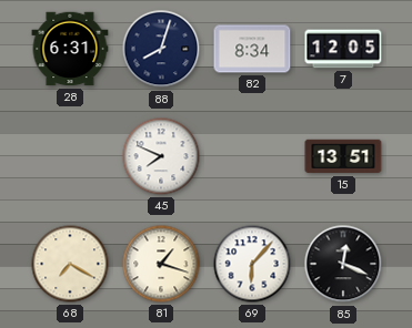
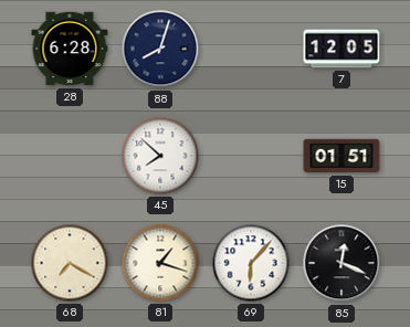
28: 6:31 -> 6:28
82: 8:34 -> none
45: 7:49 -> 7:52
15: 13:51 -> 01:51
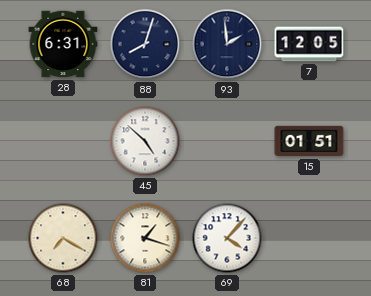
28: 6:28 -> 6:31
93: none -> 1:59
45: 7:52 -> 4:52
69: 6:07 -> 4:07
85: 12:19 -> none
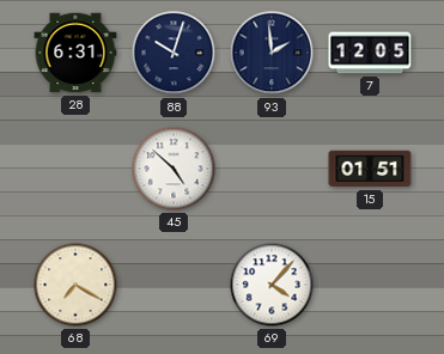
88: 8:03 -> 10:03
81: 1:18 -> none
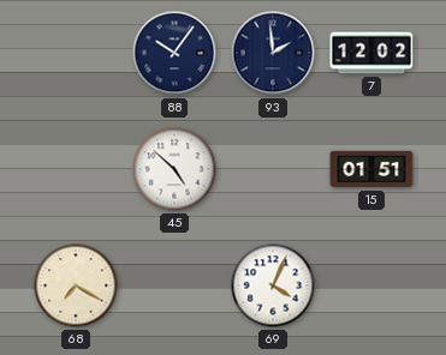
28: 6:31 -> none
88: 10:03 -> 10:06
7: 12:05 -> 12:02
69: 4:07 -> 4:04
